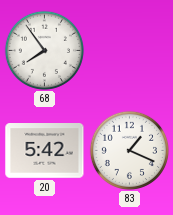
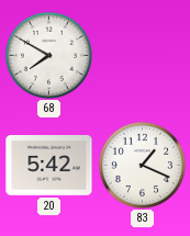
68: 7:54 -> 7:50
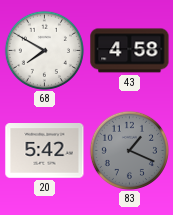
43: none -> 4:58
83 dial: white -> grey
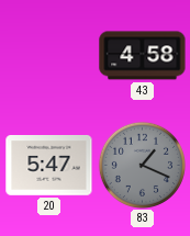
68: 7:50 -> none
20: 5:42 -> 5:47
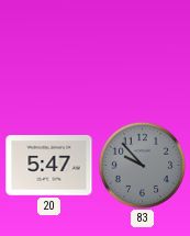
43: 4:58 -> none
83: 1:19 -> 9:53
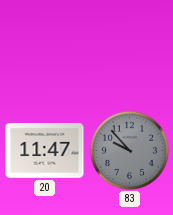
20: 5:47 -> 11:47
